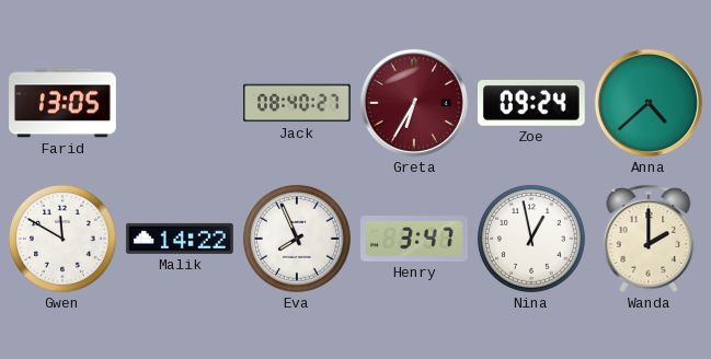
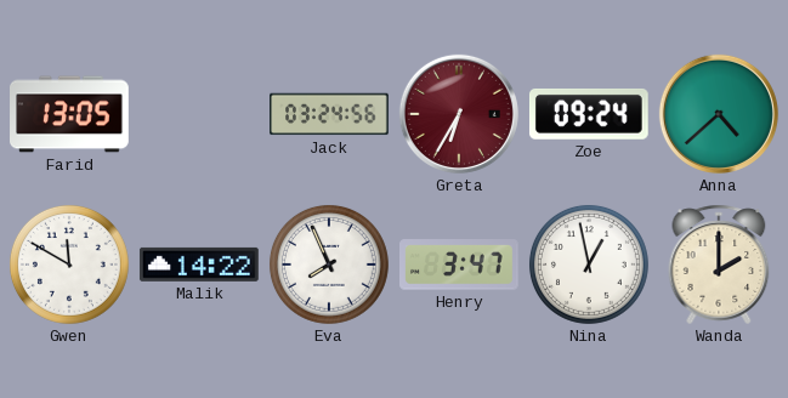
Jack: 08:40 -> 03:24
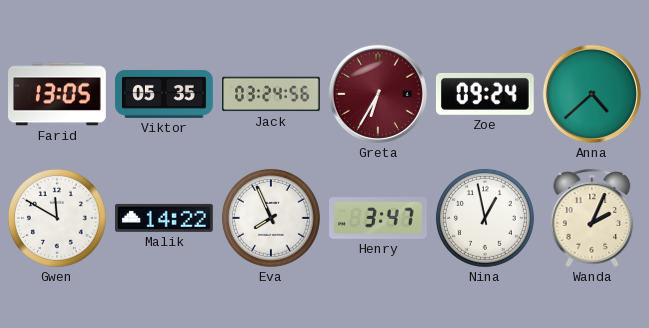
Viktor: none -> 05:35
Wanda: 2:00 -> 2:04
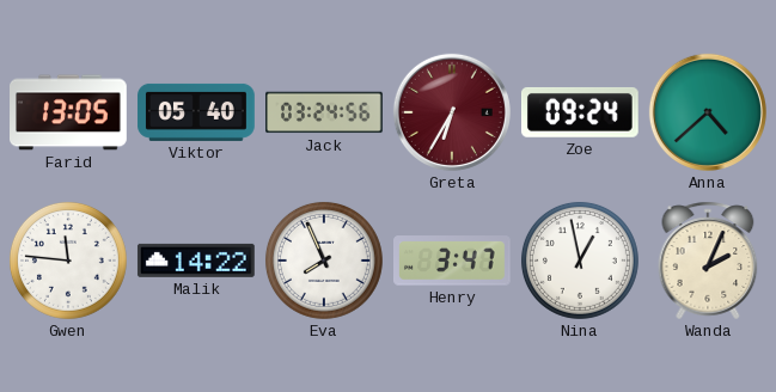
Viktor: 05:35 -> 05:40
Gwen: 11:50 -> 11:46
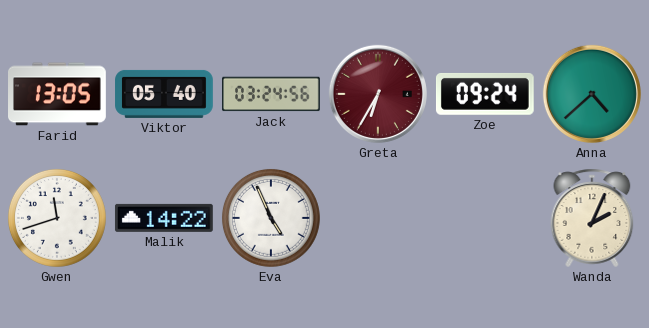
Gwen: 11:46 -> 11:42
Eva: 7:56 -> 4:56
Henry: 3:47 -> none
Nina: 12:58 -> none
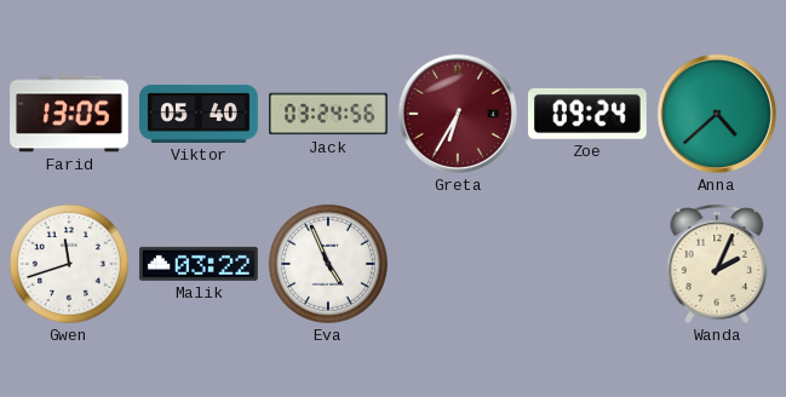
Malik: 14:22 -> 03:22
